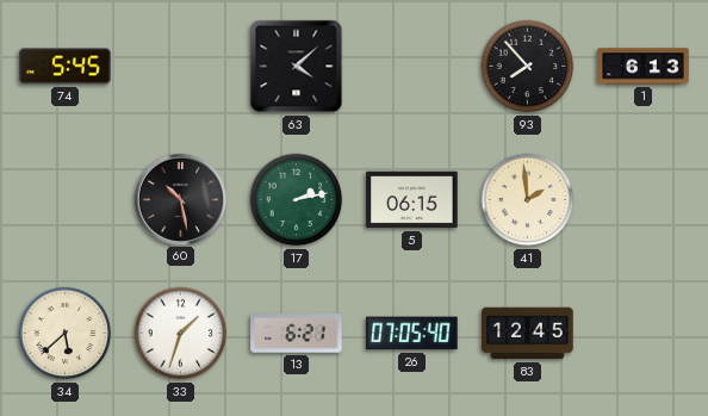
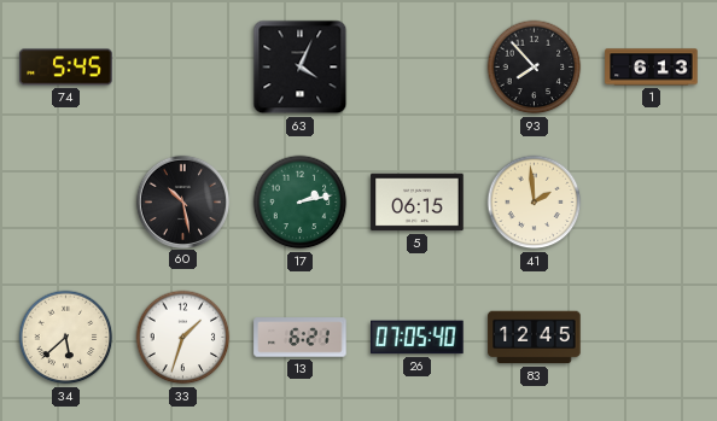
63: 4:08 -> 4:04
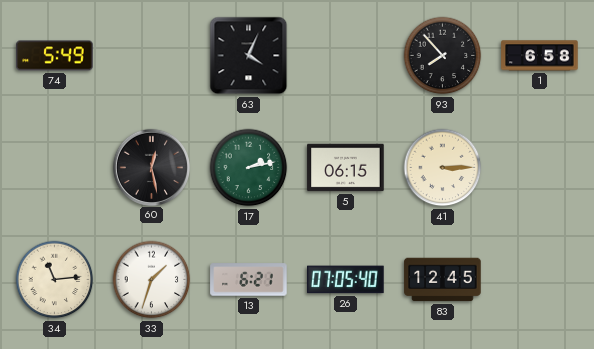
74: 5:45 -> 5:49
1: 6:13 -> 6:58
60: 10:28 -> 12:28
41: 1:59 -> 3:15
34: 5:38 -> 11:14
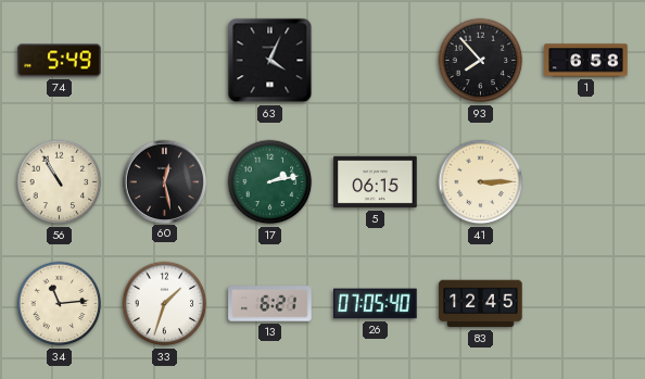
56: none -> 10:55
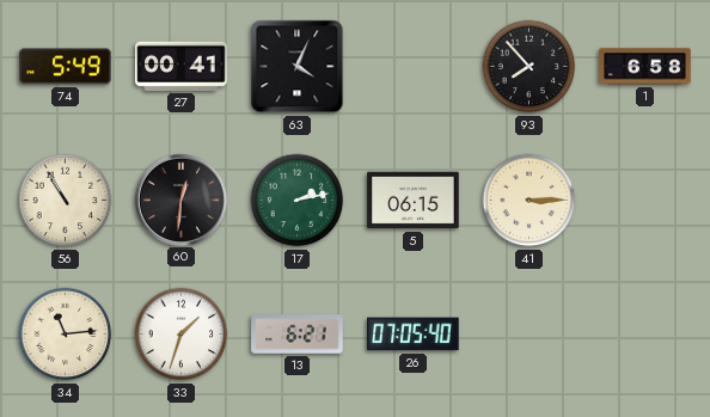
27: none -> 00:41
60: 12:28 -> 12:31
83: 12:45 -> none
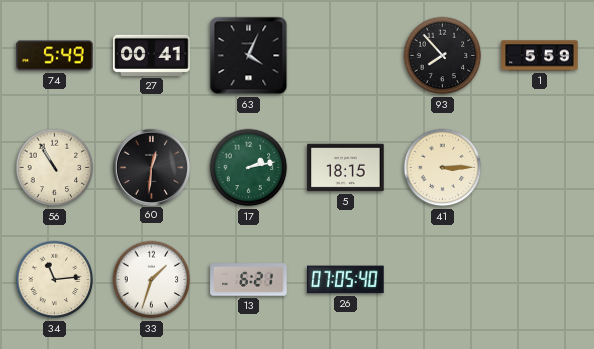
1: 6:58 -> 5:59
5: 06:15 -> 18:15
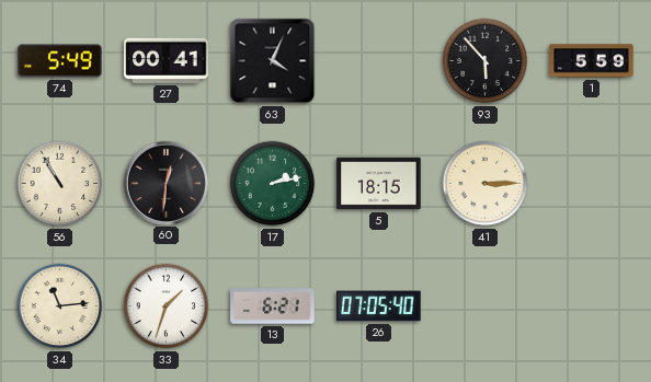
93: 7:53 -> 5:53
